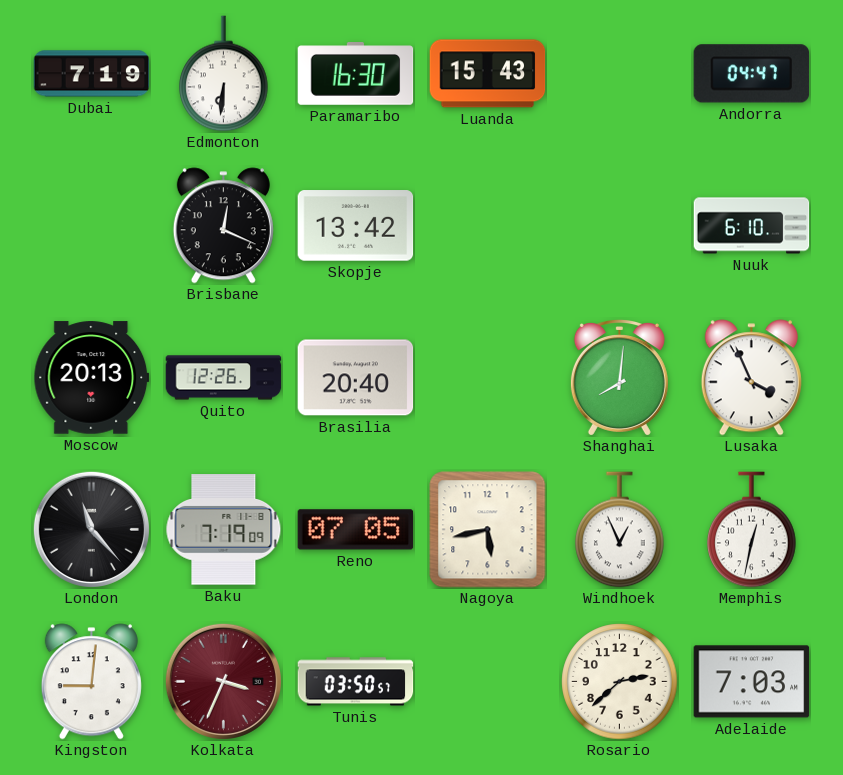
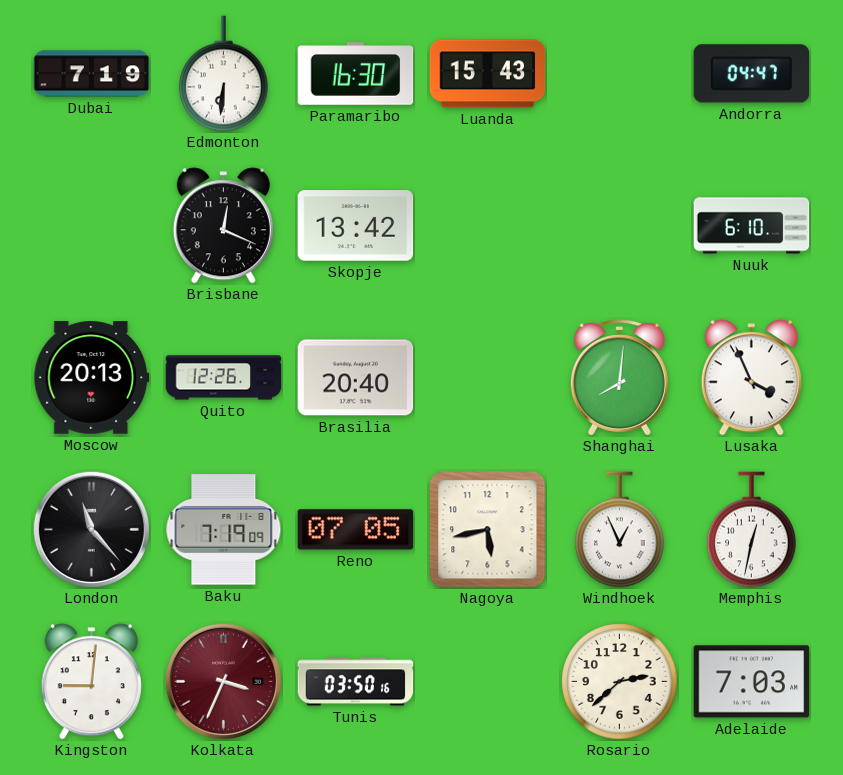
Tunis: 03:50:57 -> 03:50:16
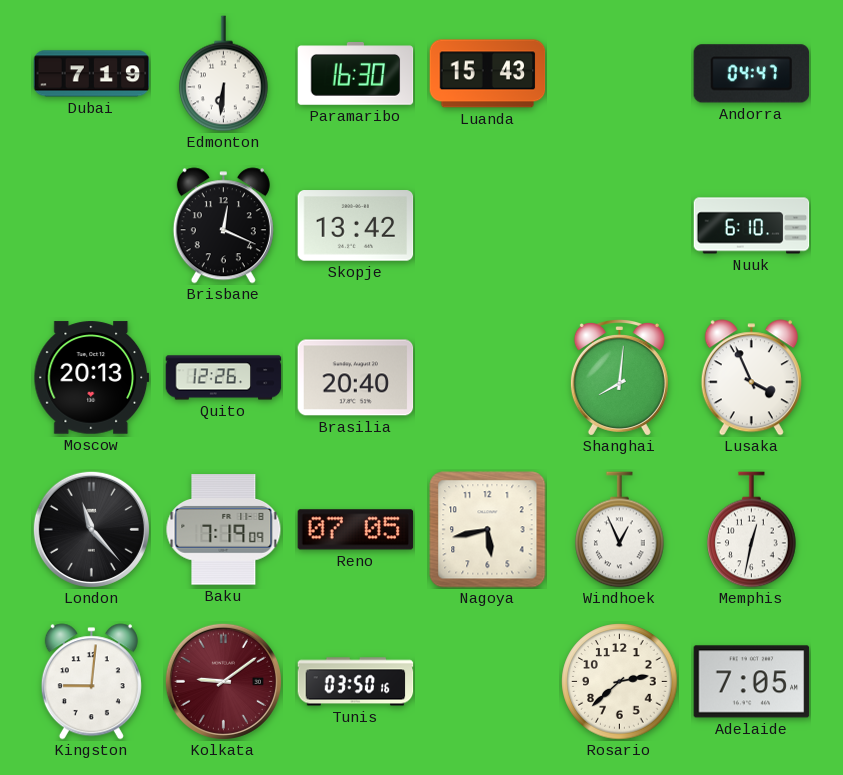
Kolkata: 3:34 -> 9:09
Adelaide: 7:03 -> 7:05
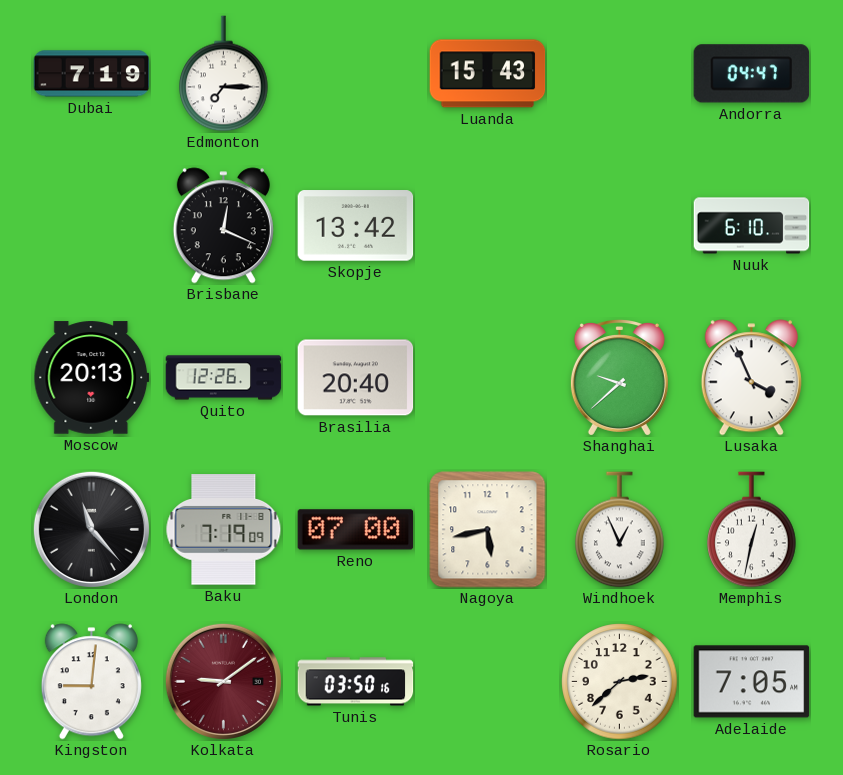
Edmonton: 6:31 -> 7:15
Paramaribo: 16:30 -> none
Shanghai: 8:01 -> 9:38
Reno: 07:05 -> 07:00
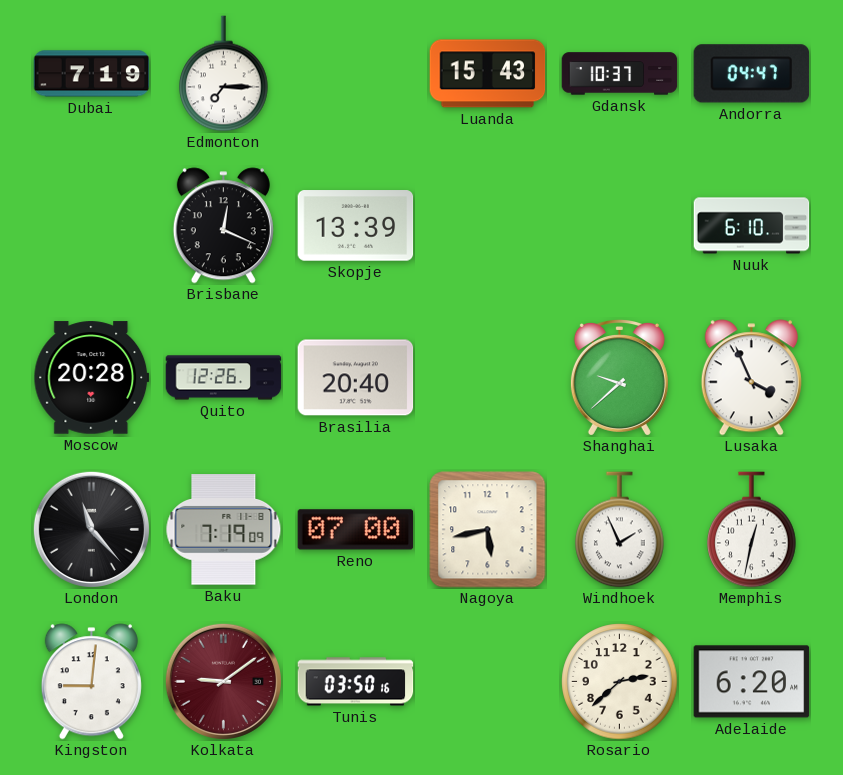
Gdansk: none -> 10:37
Skopje: 13:42 -> 13:39
Moscow: 20:13 -> 20:28
Windhoek: 12:56 -> 1:56
Adelaide: 7:05 -> 6:20
